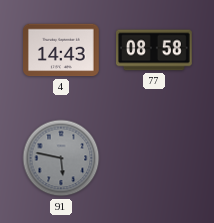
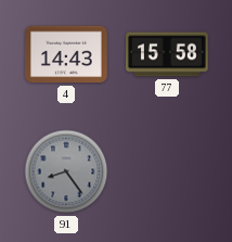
77: 08:58 -> 15:58
91: 5:47 -> 8:24
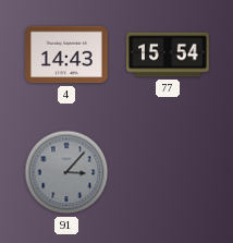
77: 15:58 -> 15:54
91: 8:24 -> 3:07
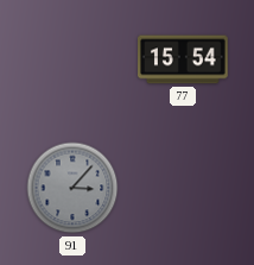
4: 14:43 -> none
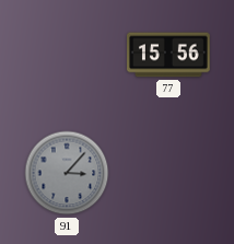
77: 15:54 -> 15:56
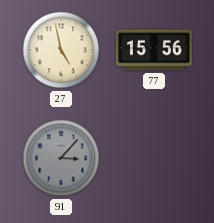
27: none -> 4:58
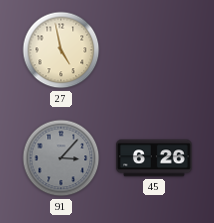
77: 15:56 -> none
45: none -> 6:26
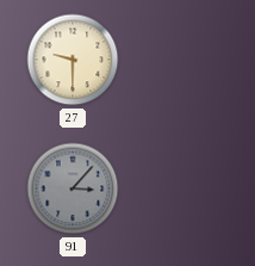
27: 4:58 -> 9:30
45: 6:26 -> none
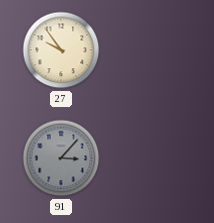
27: 9:30 -> 9:54
